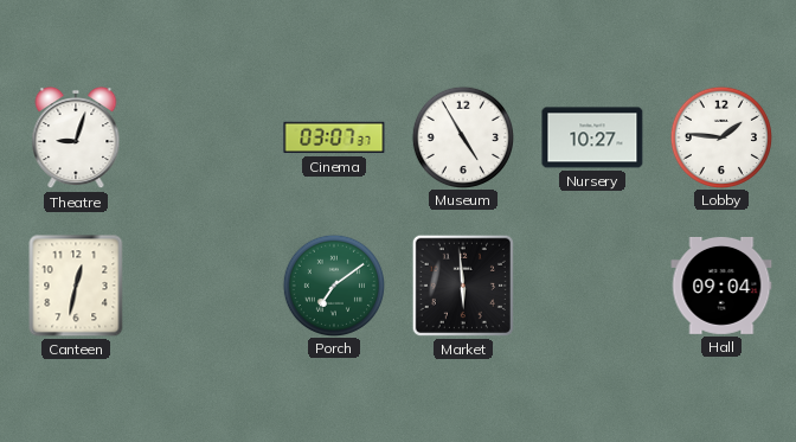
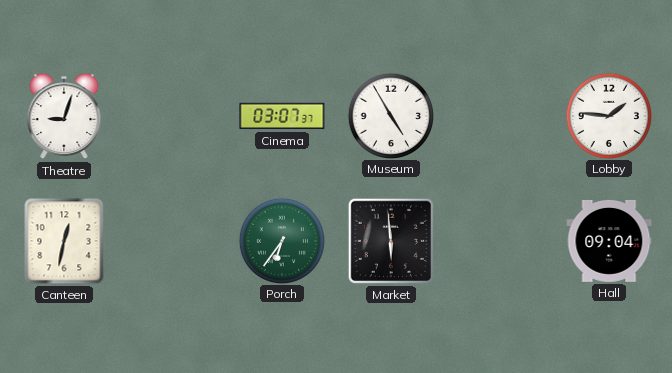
Nursery: 10:27 -> none
Porch: 7:09 -> 6:36
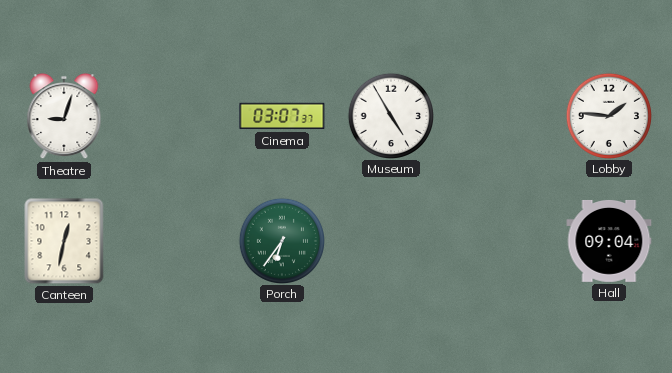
Market: 5:59 -> none
